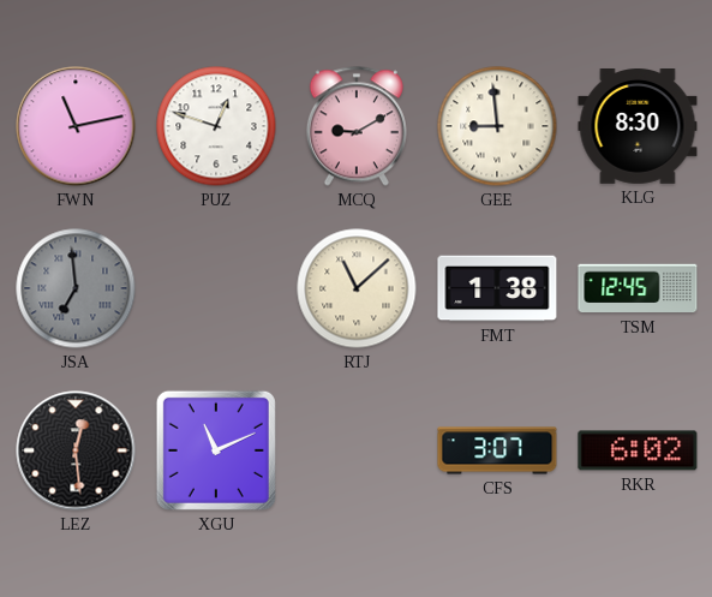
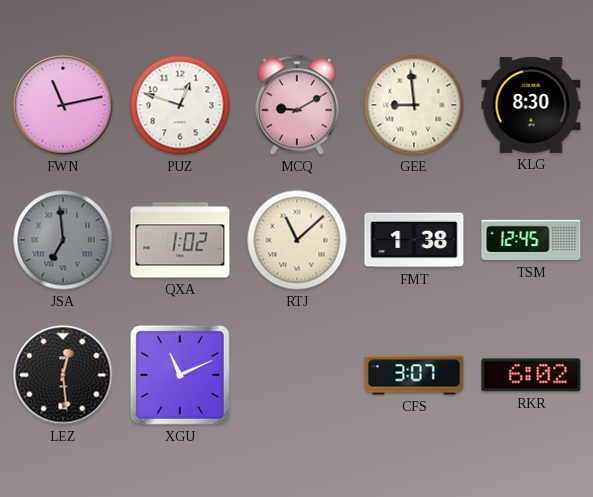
QXA: none -> 1:02
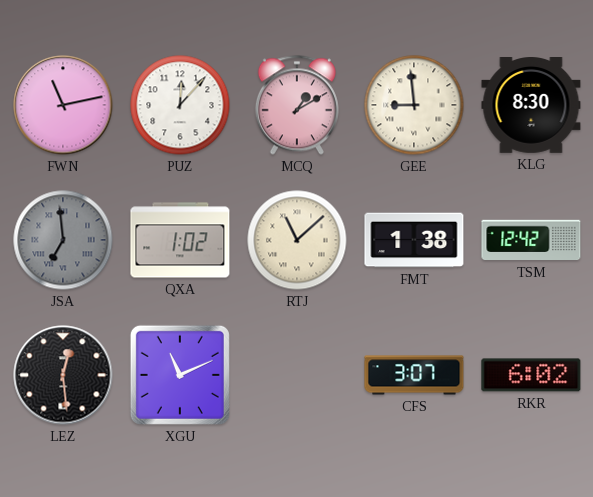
PUZ: 12:48 -> 12:07
MCQ: 9:10 -> 1:10
TSM: 12:45 -> 12:42
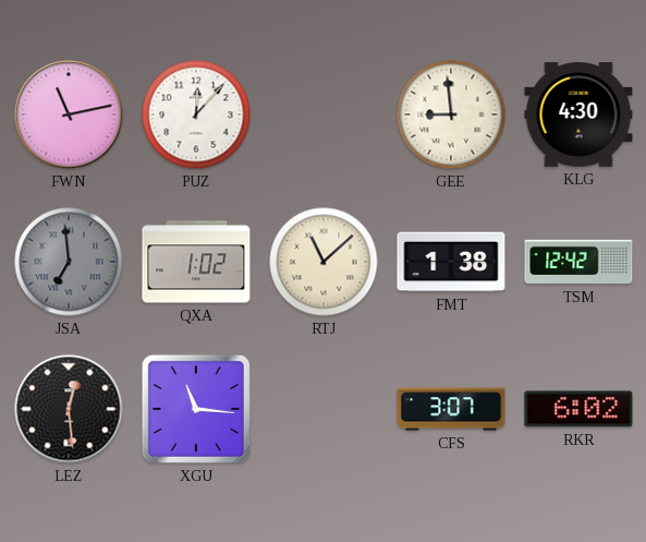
MCQ: 1:10 -> none
KLG: 8:30 -> 4:30
XGU: 11:11 -> 11:16
